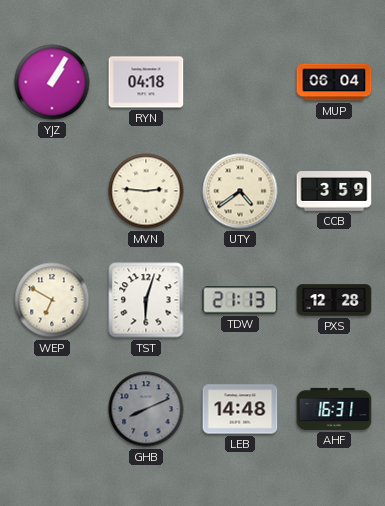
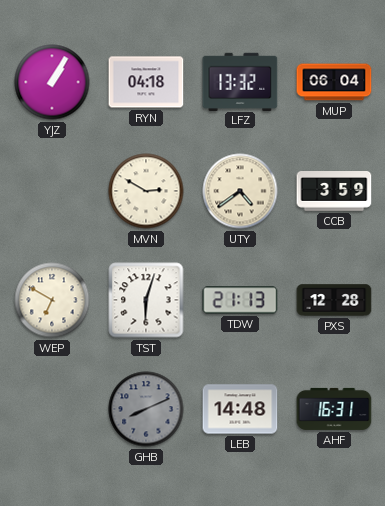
LFZ: none -> 13:32
MVN: 2:46 -> 2:50
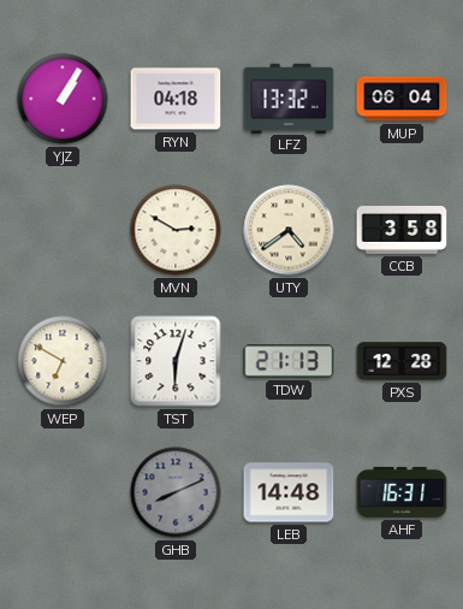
CCB: 3:59 -> 3:58
